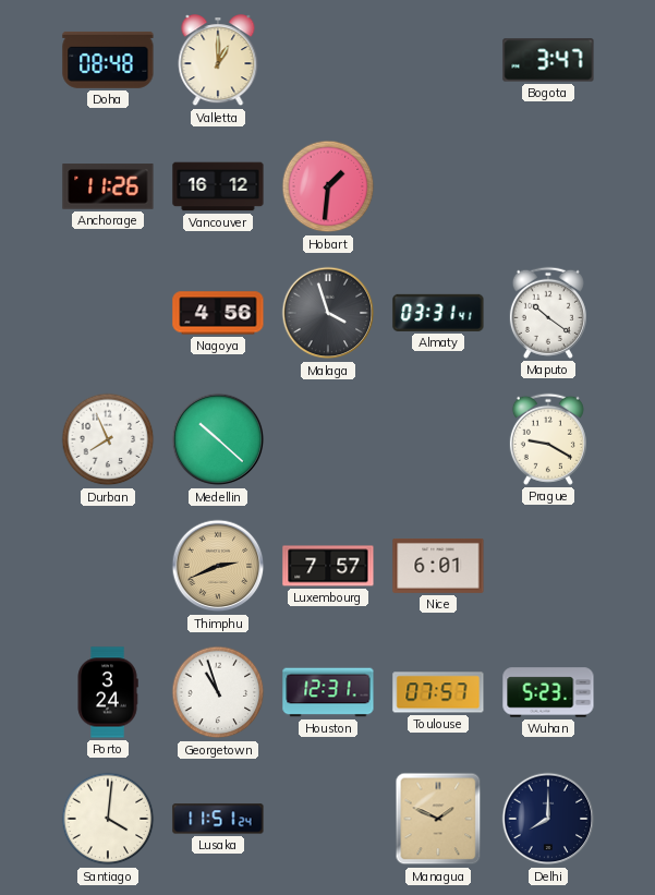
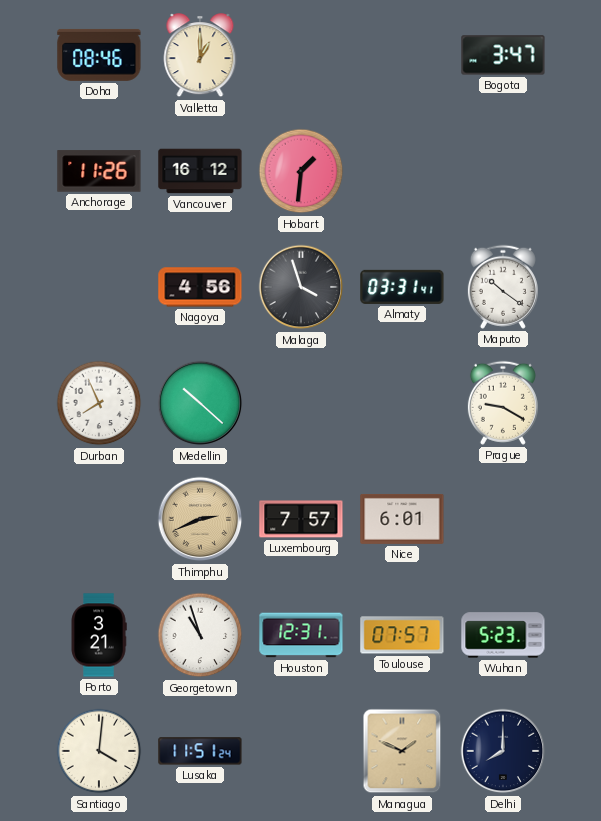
Doha: 08:48 -> 08:46
Porto: 3:24 -> 3:21
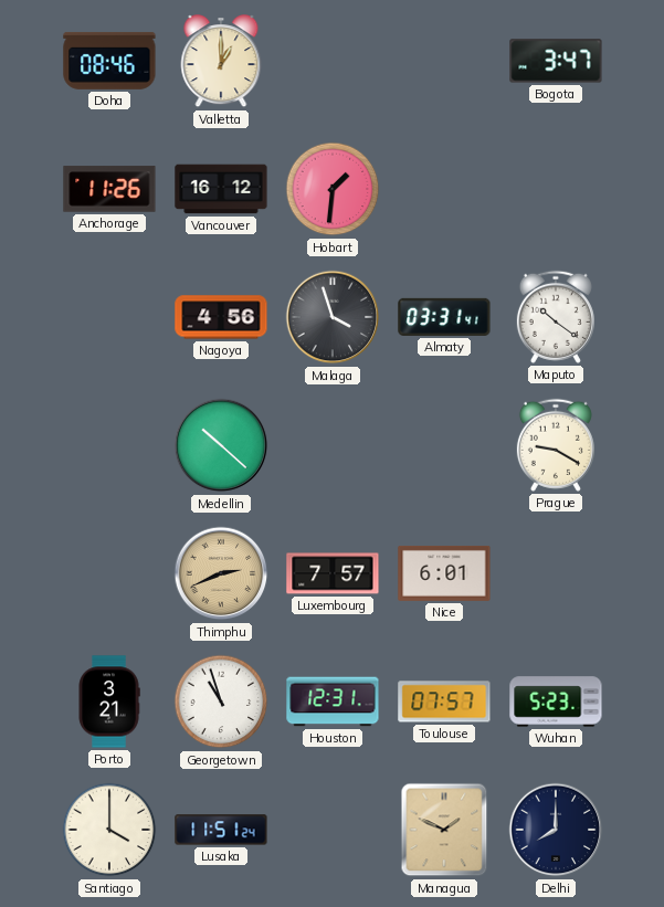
Durban: 7:56 -> none
Santiago: 4:01 -> 4:00
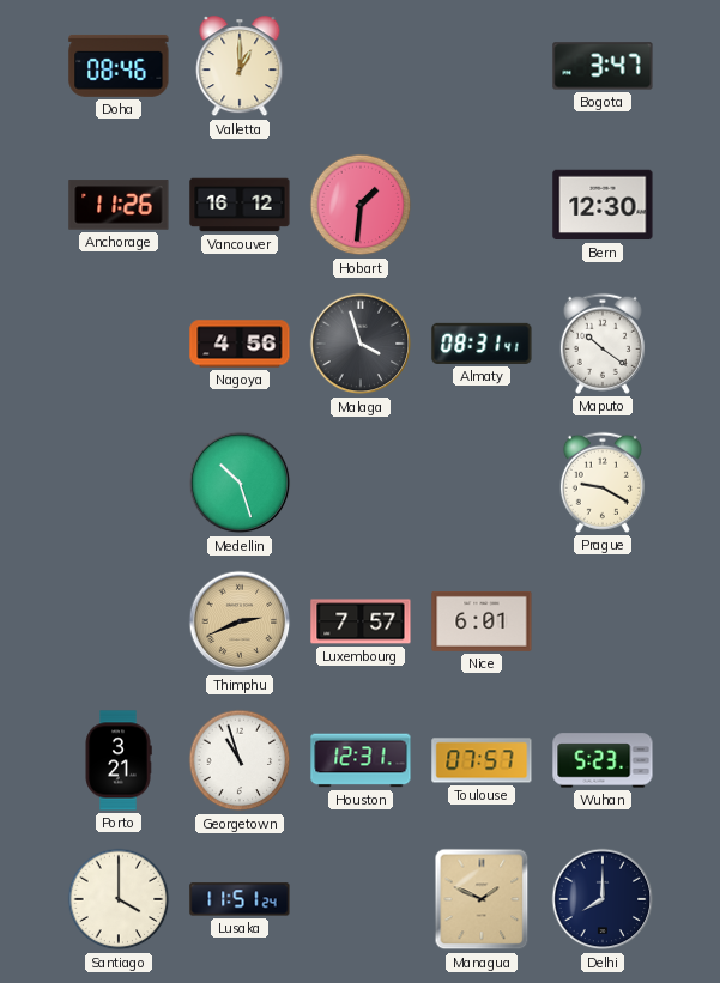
Bern: none -> 12:30
Almaty: 03:31 -> 08:31
Medellin: 10:22 -> 10:27
